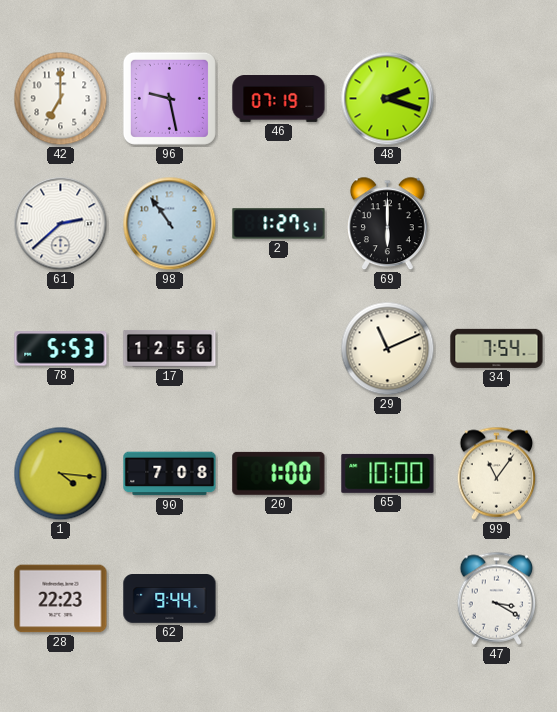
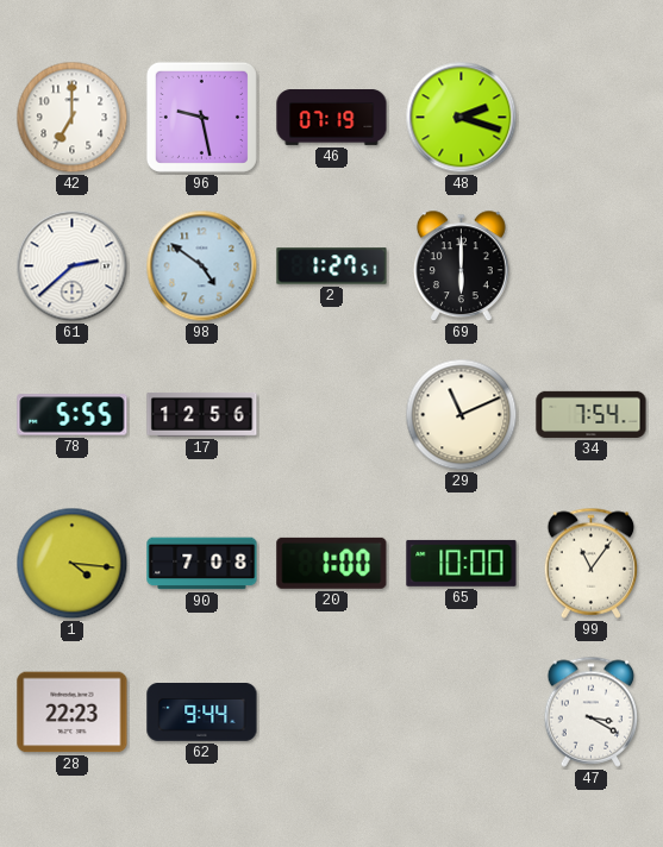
98: 10:54 -> 4:51
78: 5:53 -> 5:55
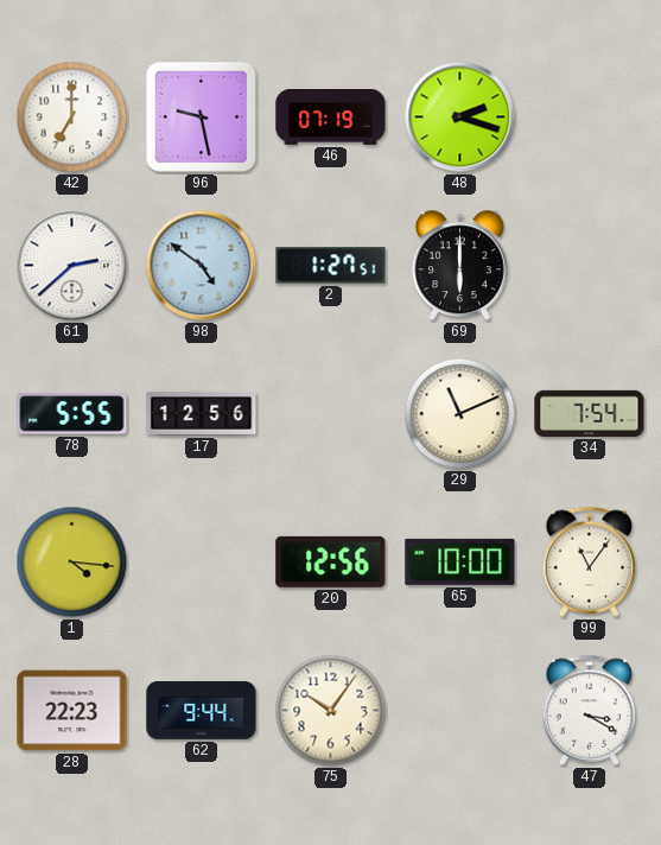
90: 7:08 -> none
20: 1:00 -> 12:56
75: none -> 10:06
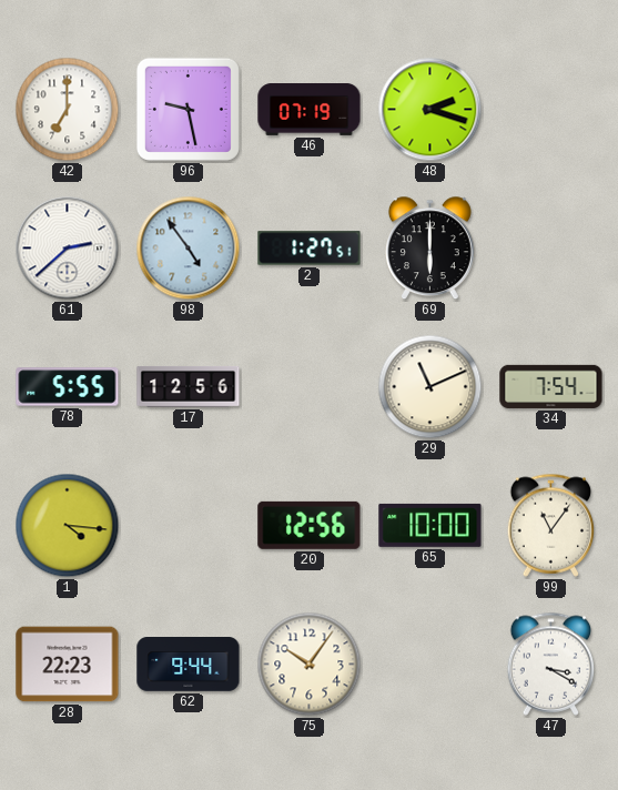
98: 4:51 -> 4:54
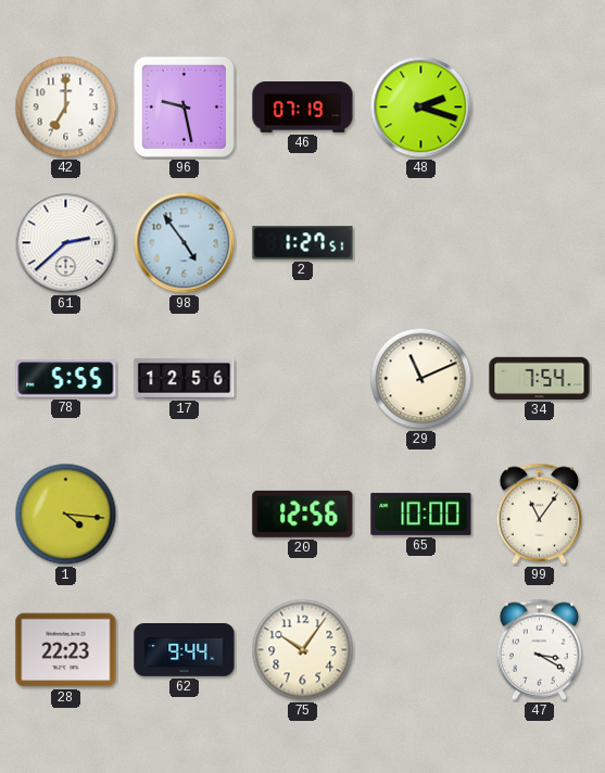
69: 6:00 -> none
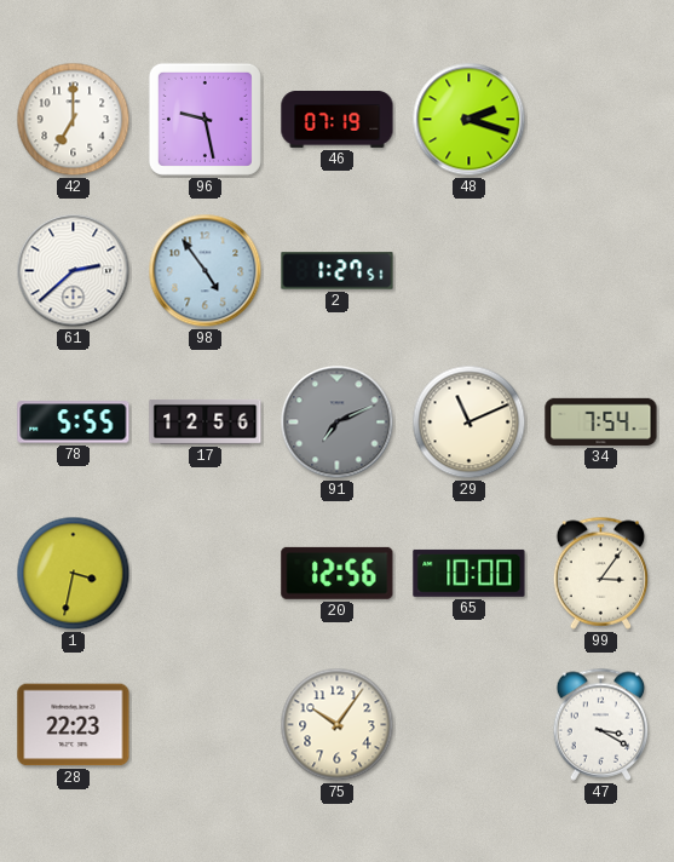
91: none -> 7:11
1: 4:16 -> 3:32
99: 11:06 -> 3:06
62: 9:44 -> none
